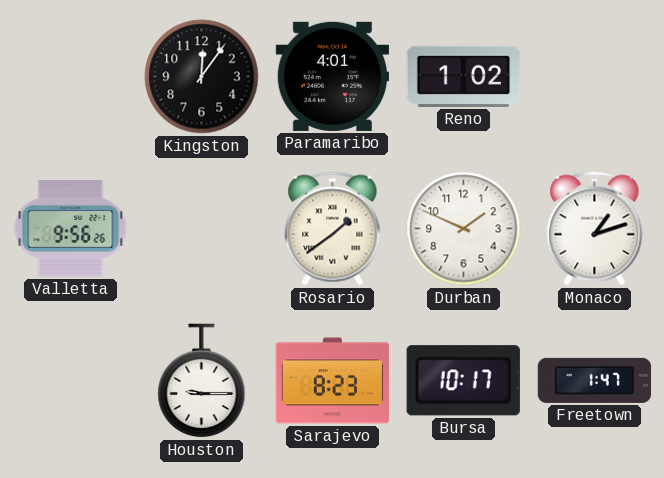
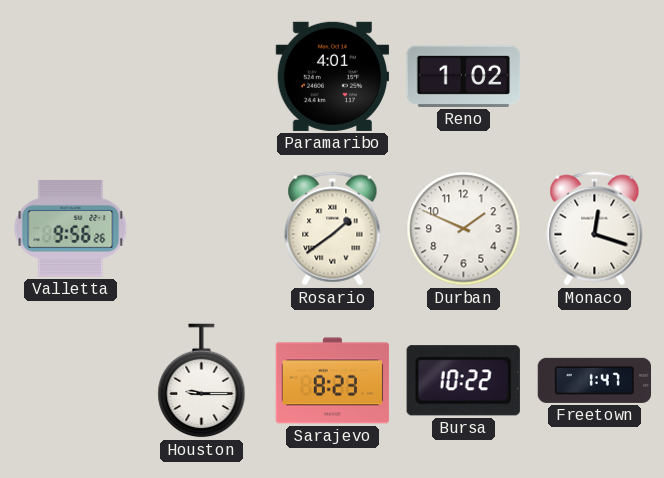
Kingston: 12:06 -> none
Monaco: 1:12 -> 12:18
Bursa: 10:17 -> 10:22
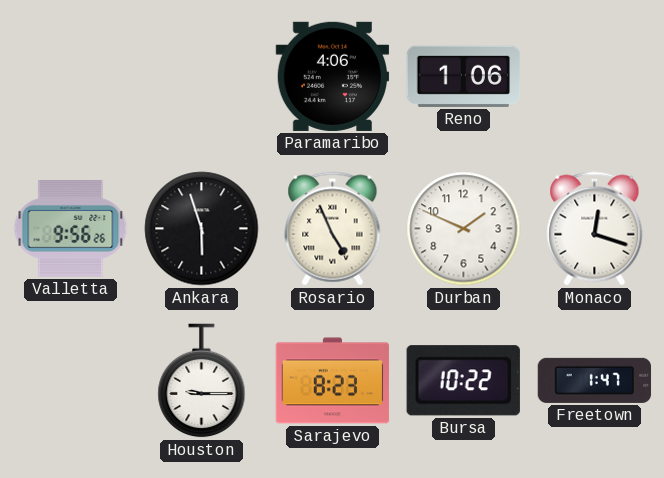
Paramaribo: 4:01 -> 4:06
Reno: 1:02 -> 1:06
Ankara: none -> 5:57
Rosario: 1:39 -> 4:56
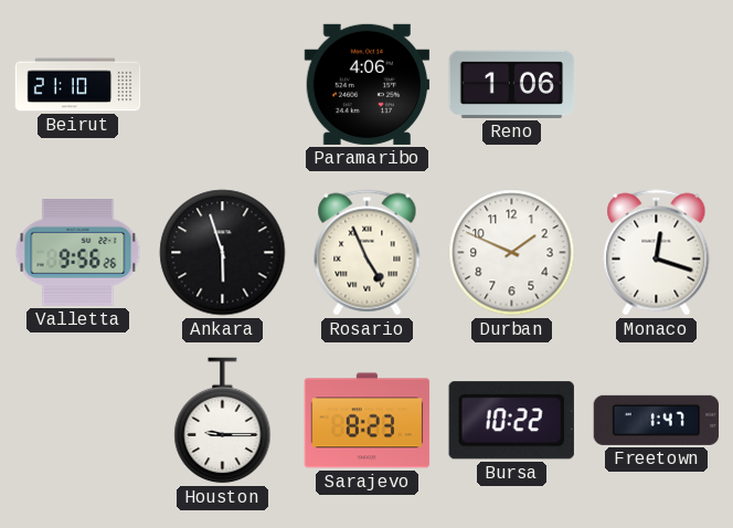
Beirut: none -> 21:10
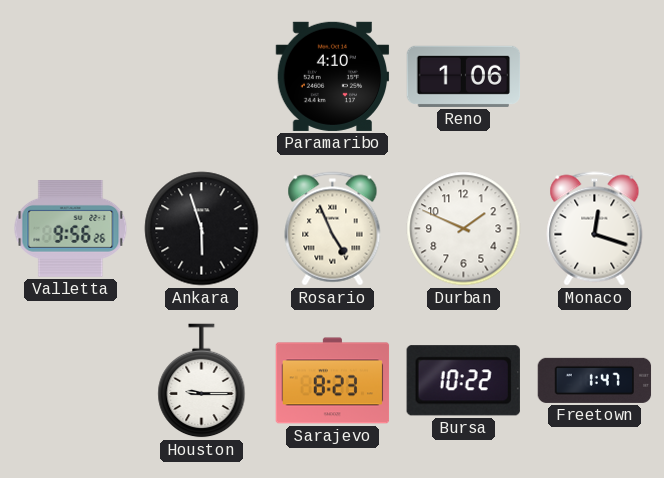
Beirut: 21:10 -> none
Paramaribo: 4:06 -> 4:10
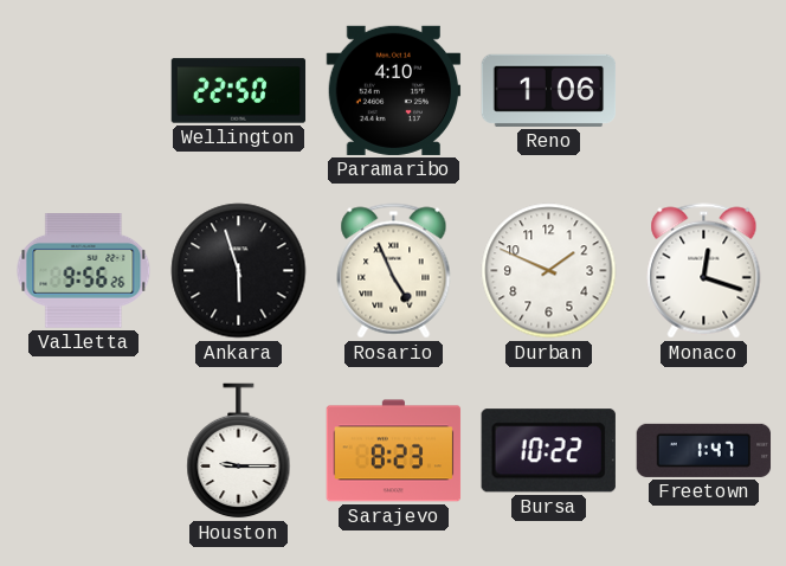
Wellington: none -> 22:50
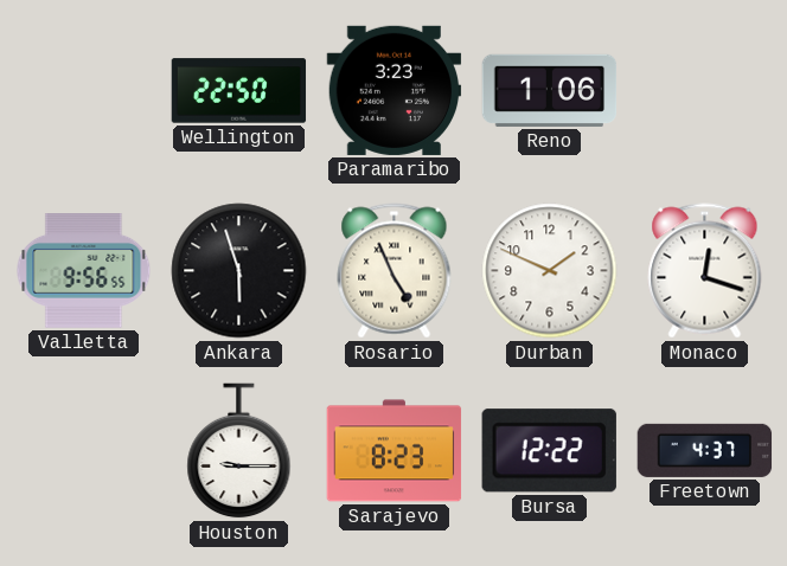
Paramaribo: 4:10 -> 3:23
Valletta: 9:56:26 -> 9:56:55
Bursa: 10:22 -> 12:22
Freetown: 1:47 -> 4:37
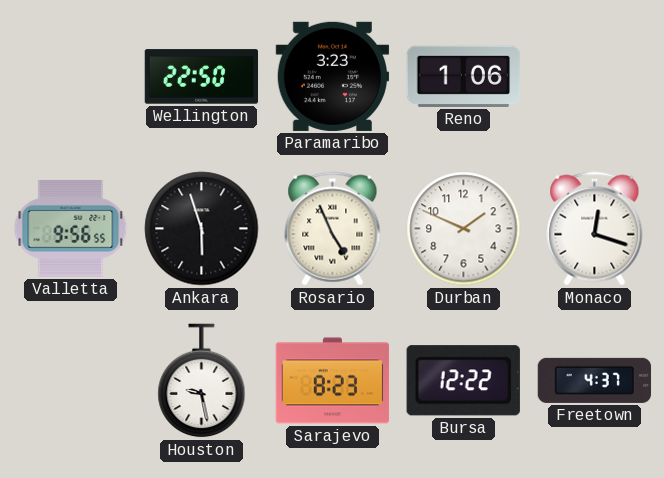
Houston: 9:15 -> 9:28
